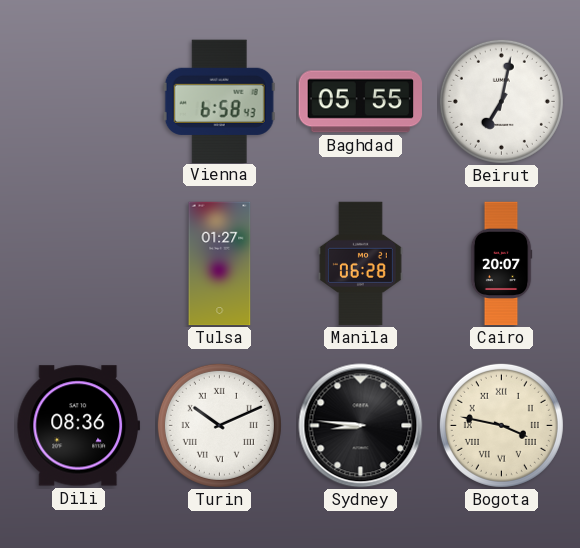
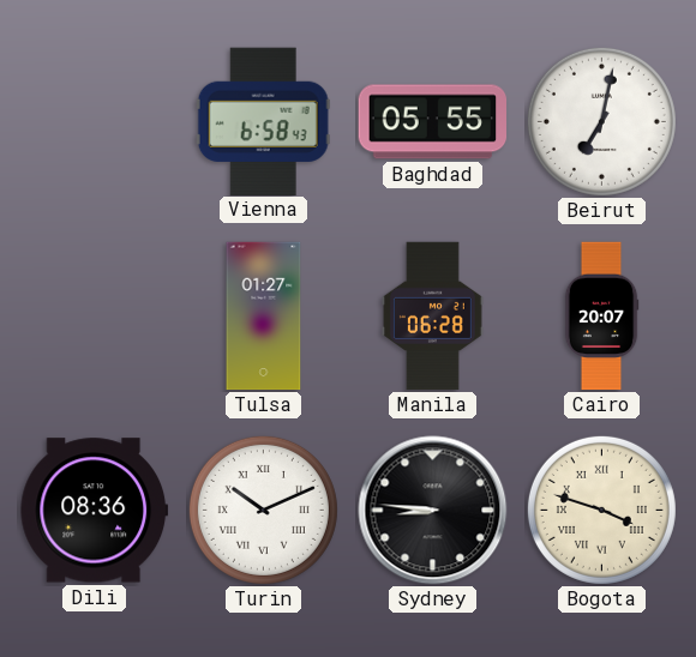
Bogota: 3:47 -> 3:48
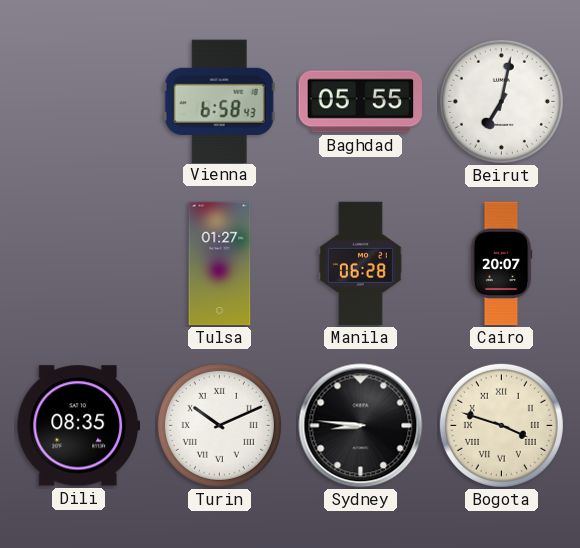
Dili: 08:36 -> 08:35
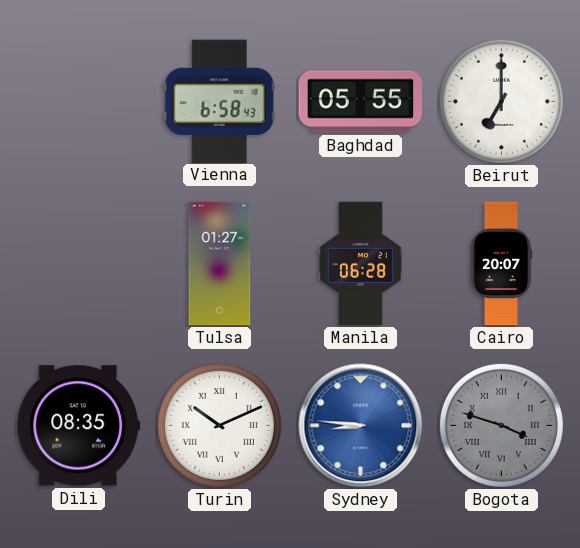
Beirut: 7:02 -> 7:00
Sydney dial: black -> blue
Bogota dial: cream -> grey
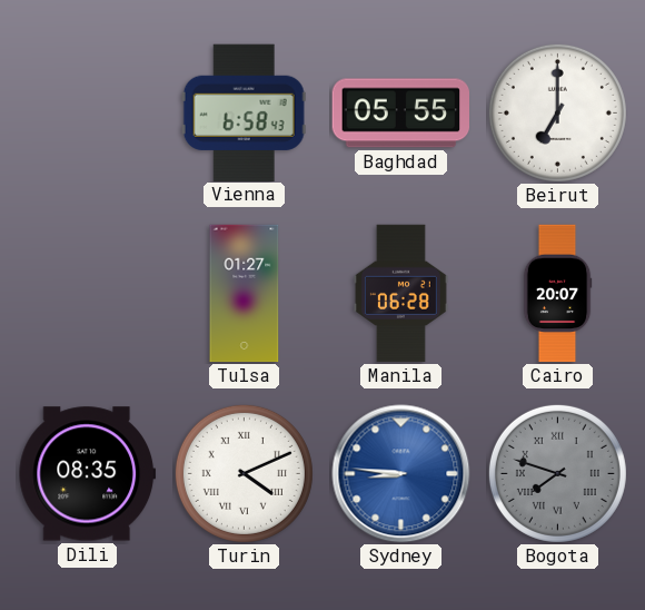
Turin: 10:11 -> 4:11
Bogota: 3:48 -> 7:48
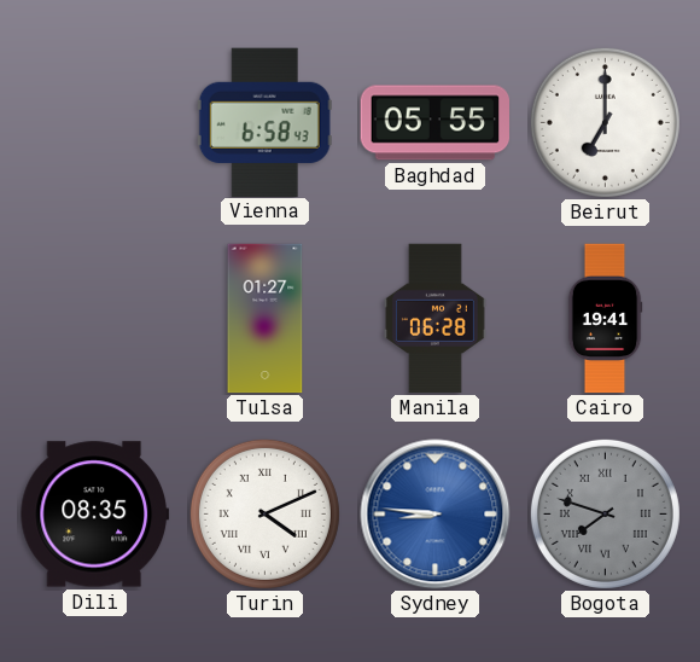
Cairo: 20:07 -> 19:41
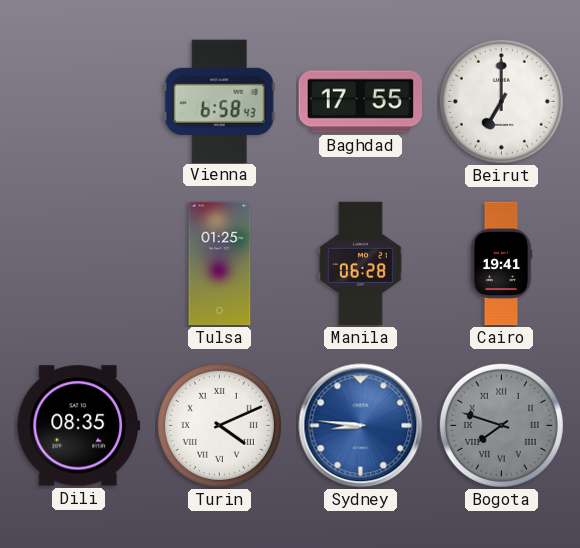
Baghdad: 05:55 -> 17:55
Tulsa: 01:27 -> 01:25
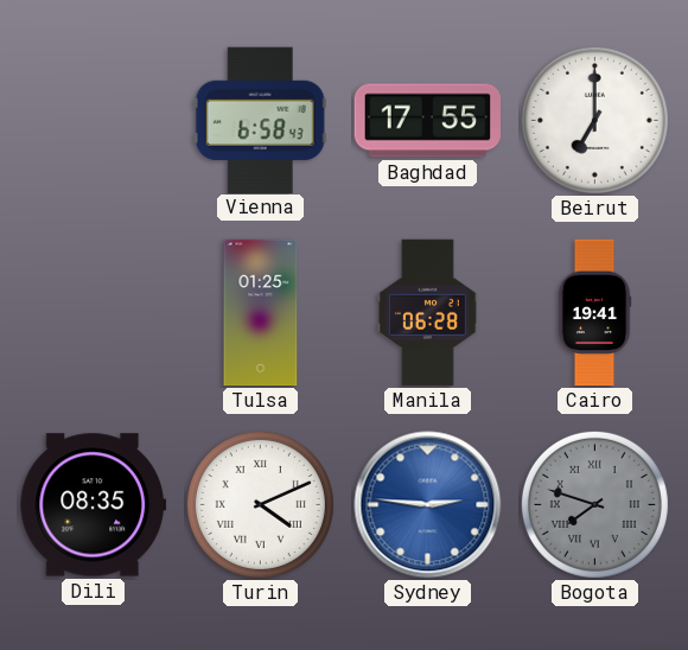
Sydney: 8:46 -> 2:46
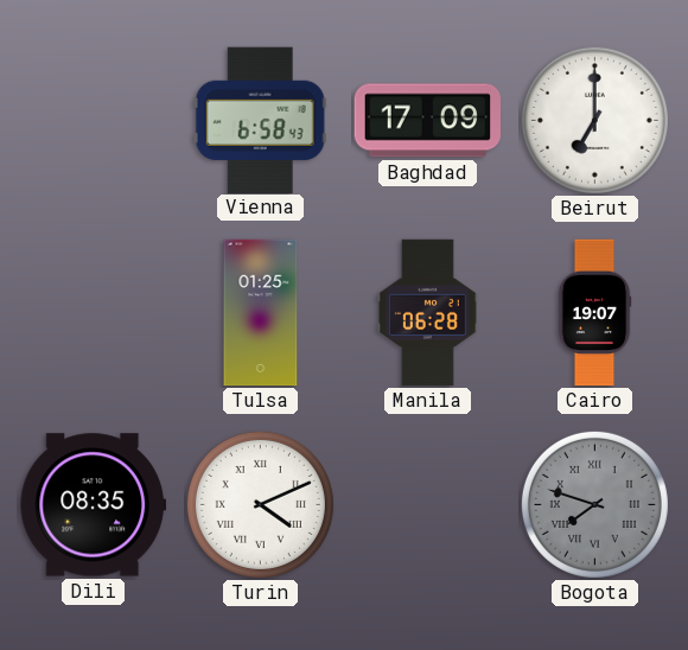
Baghdad: 17:55 -> 17:09
Cairo: 19:41 -> 19:07
Sydney: 2:46 -> none
